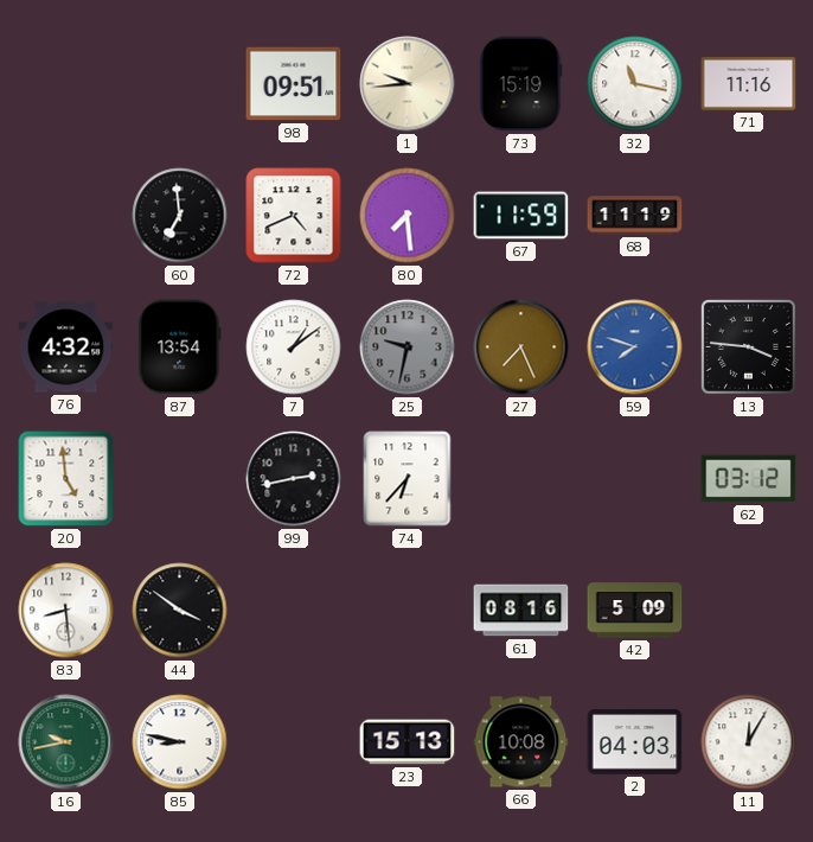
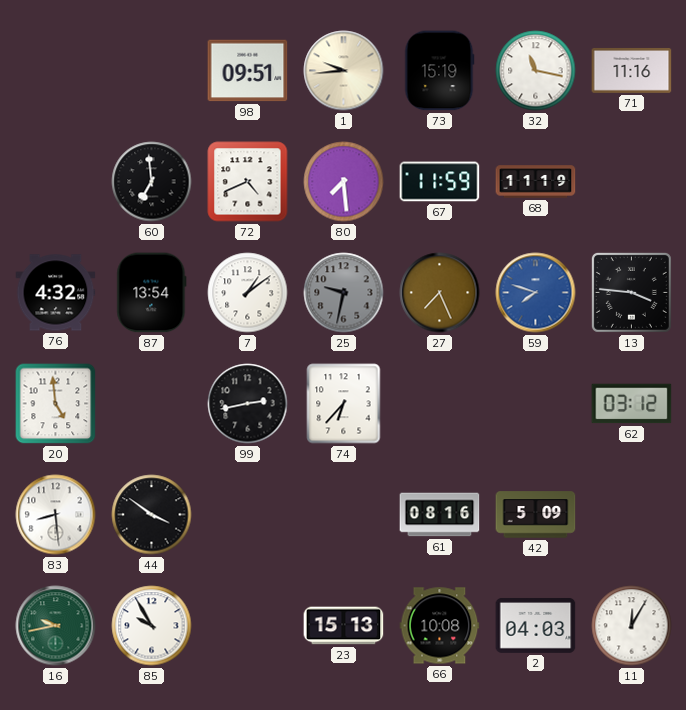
85: 8:47 -> 9:55
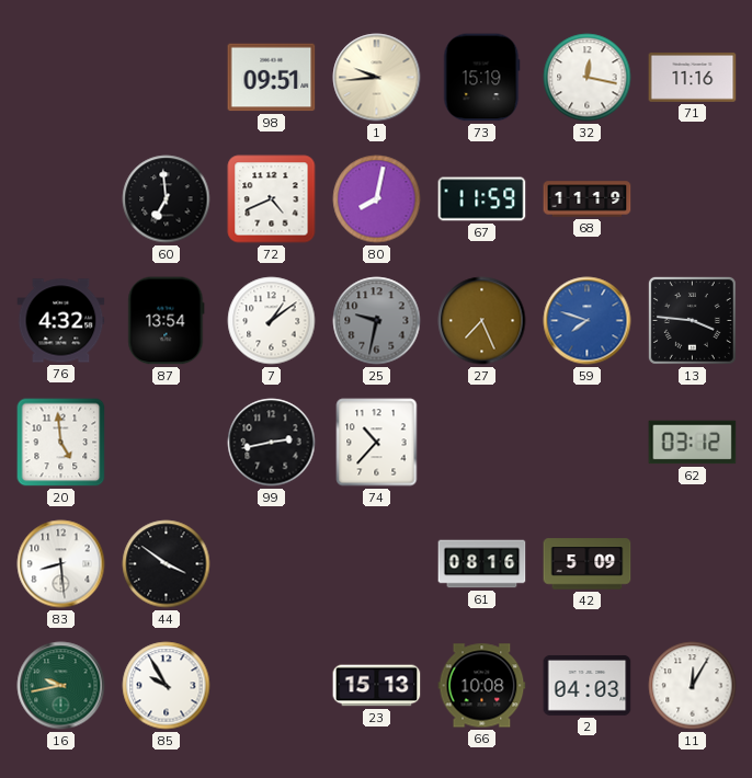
32: 11:17 -> 12:17
80: 7:29 -> 8:02
74: 6:37 -> 10:37
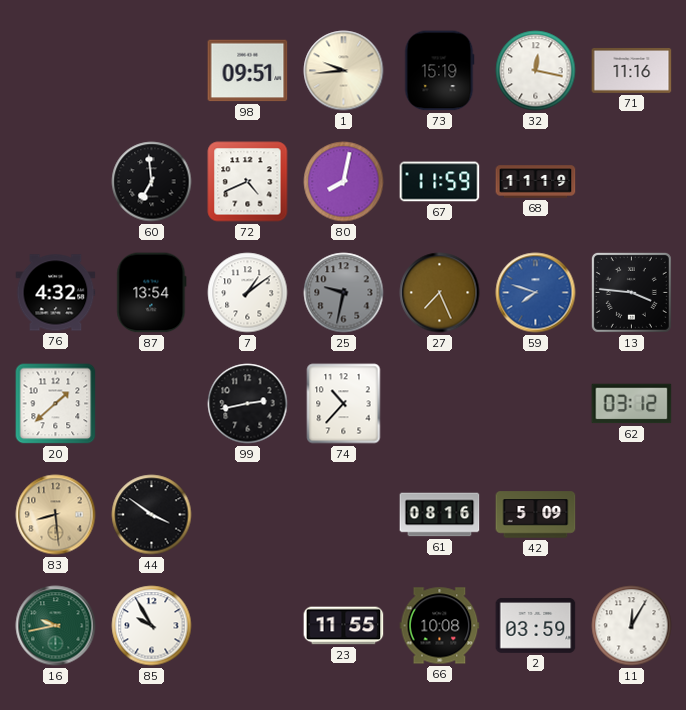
20: 4:59 -> 1:38
83 dial: white -> champagne
23: 15:13 -> 11:55
2: 04:03 -> 03:59
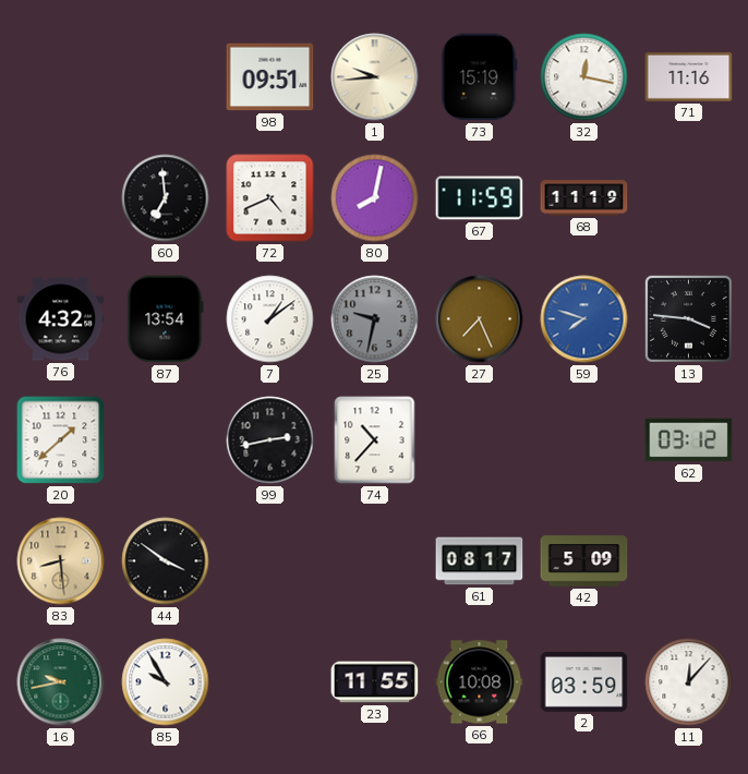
61: 08:16 -> 08:17
11: 12:05 -> 12:07
